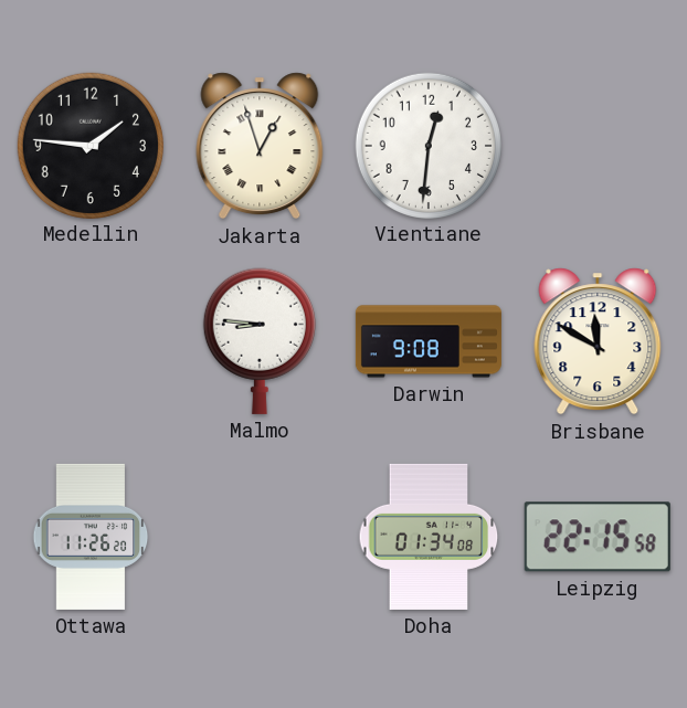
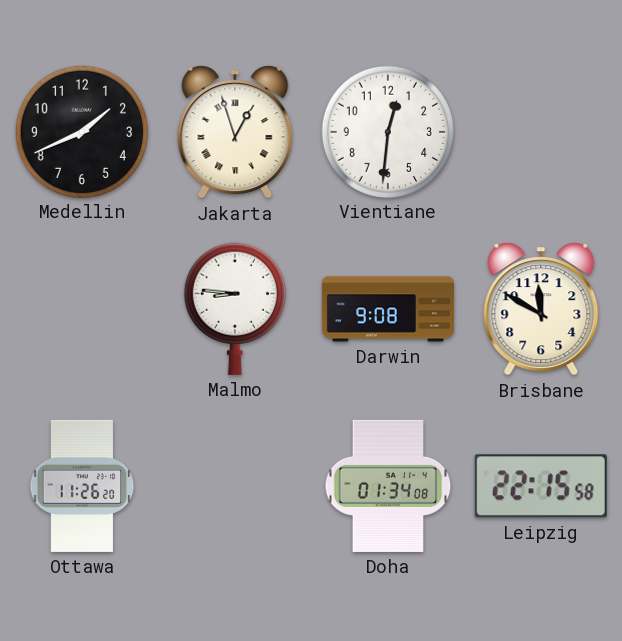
Medellin: 1:46 -> 1:41
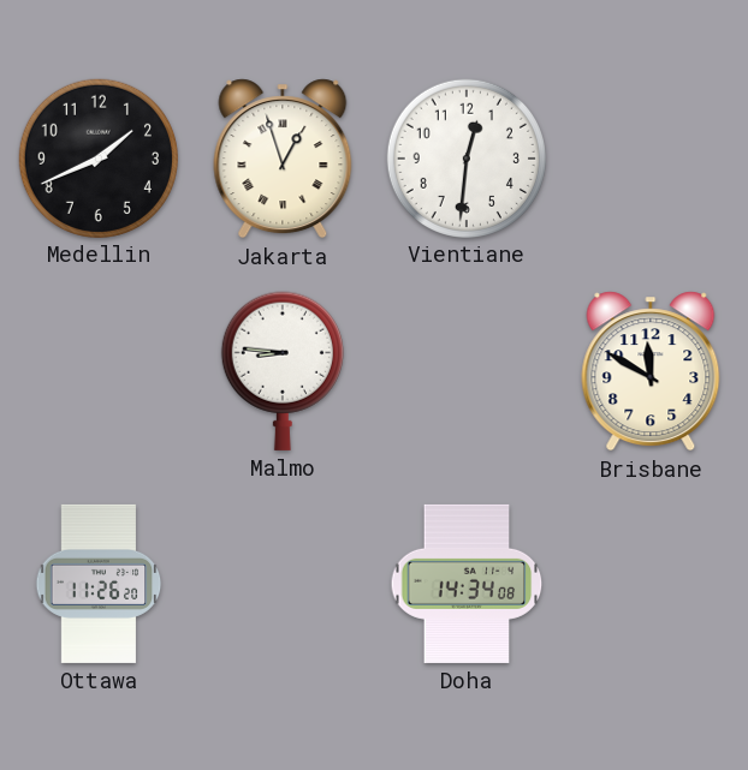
Darwin: 9:08 -> none
Doha: 01:34 -> 14:34
Leipzig: 22:15 -> none
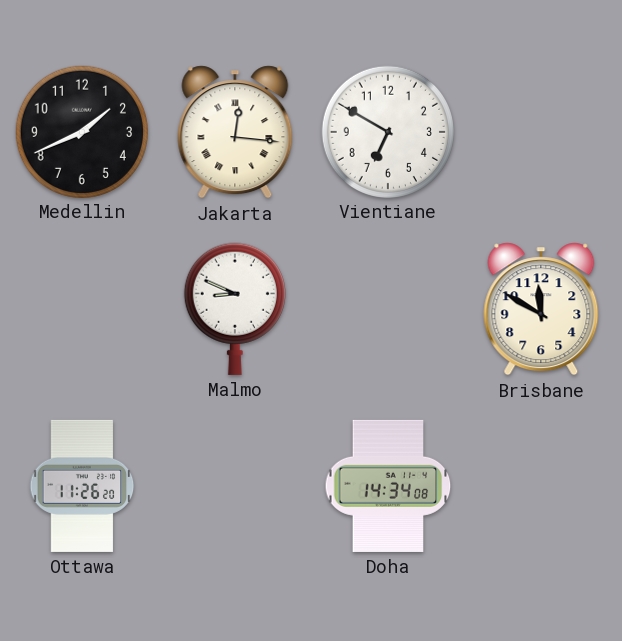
Jakarta: 12:57 -> 12:16
Vientiane: 12:31 -> 6:50
Malmo: 8:46 -> 8:49
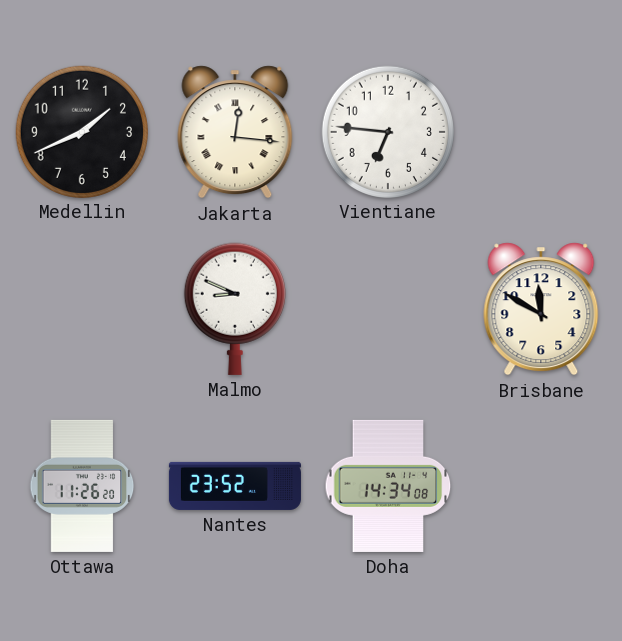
Vientiane: 6:50 -> 6:46
Nantes: none -> 23:52
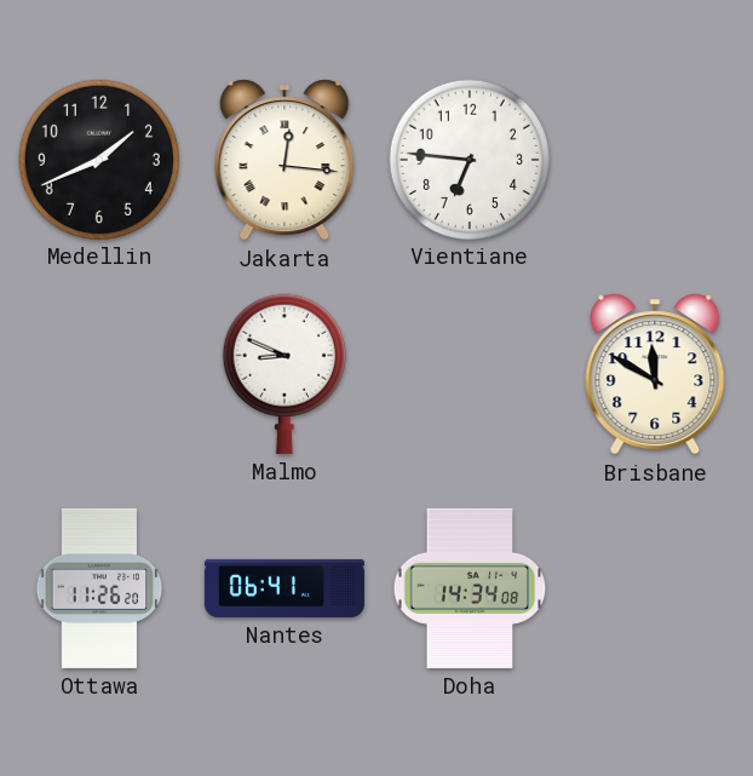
Nantes: 23:52 -> 06:41
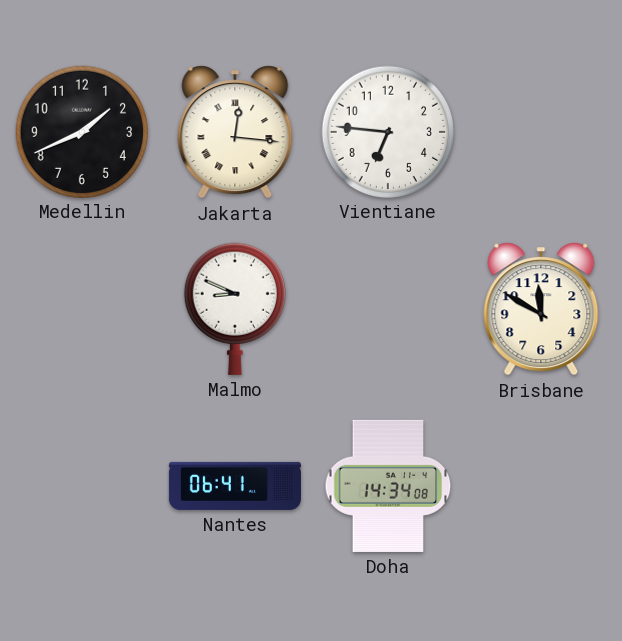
Ottawa: 11:26 -> none
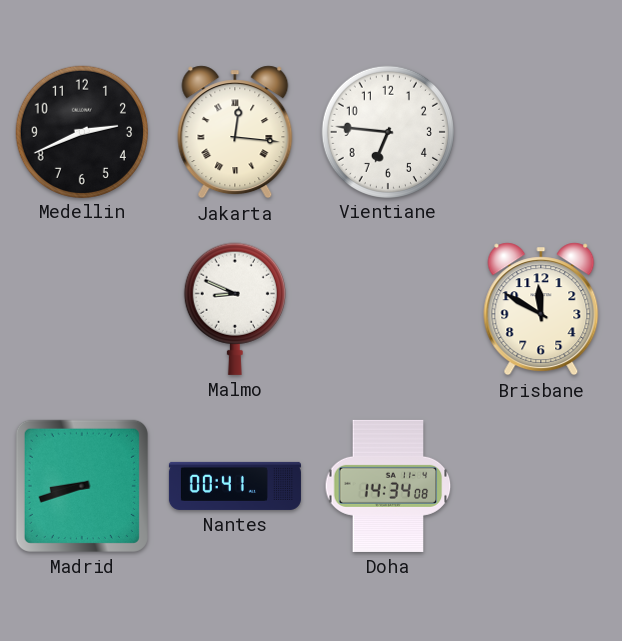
Medellin: 1:41 -> 2:41
Madrid: none -> 8:42
Nantes: 06:41 -> 00:41
